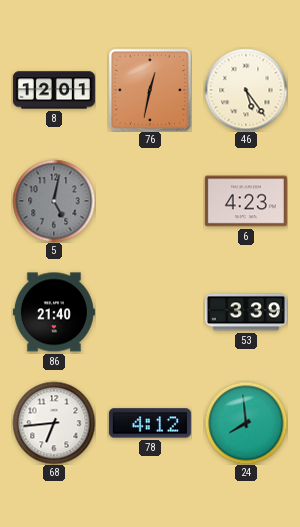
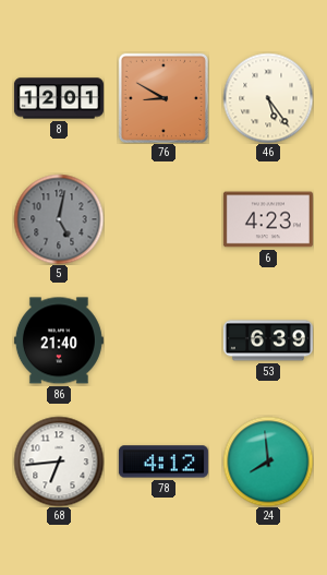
76: 12:32 -> 8:50
53: 3:39 -> 6:39
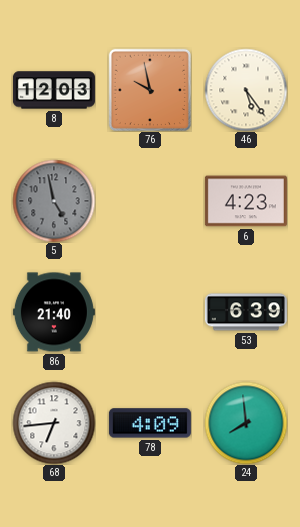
8: 12:01 -> 12:03
76: 8:50 -> 9:58
5: 5:02 -> 4:58
78: 4:12 -> 4:09
